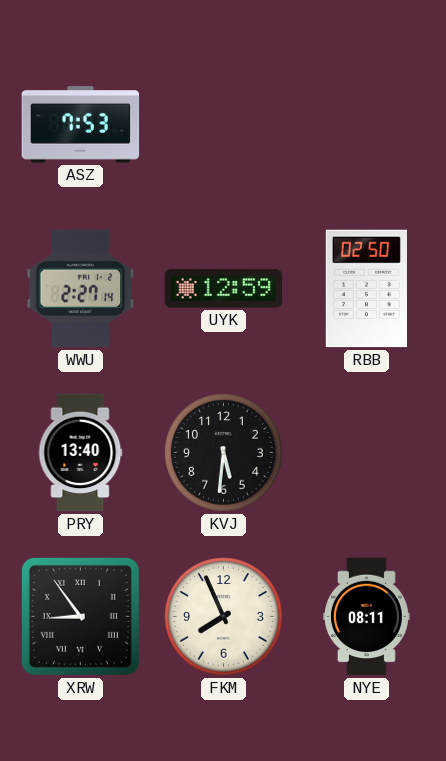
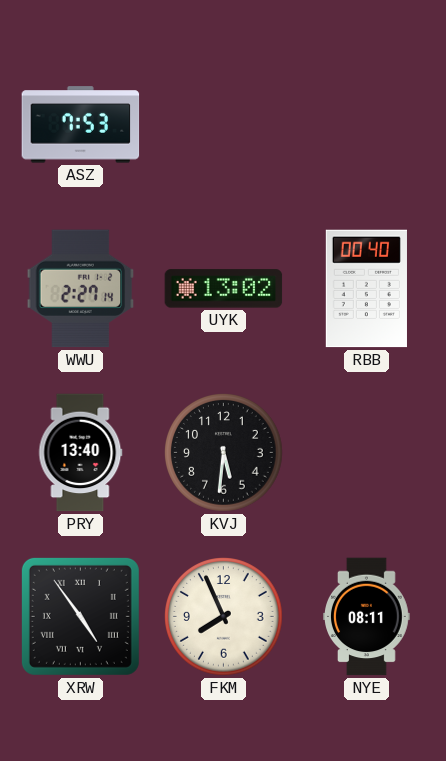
UYK: 12:59 -> 13:02
RBB: 02:50 -> 00:40
XRW: 8:54 -> 4:54
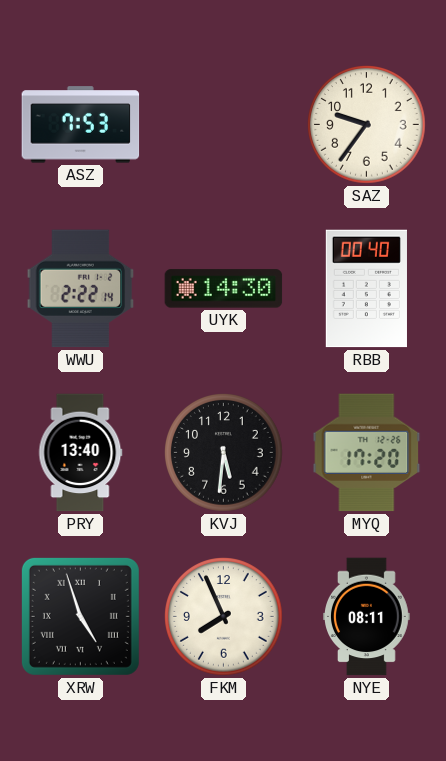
SAZ: none -> 9:36
WWU: 2:27 -> 2:22
UYK: 13:02 -> 14:30
MYQ: none -> 17:20
XRW: 4:54 -> 4:57
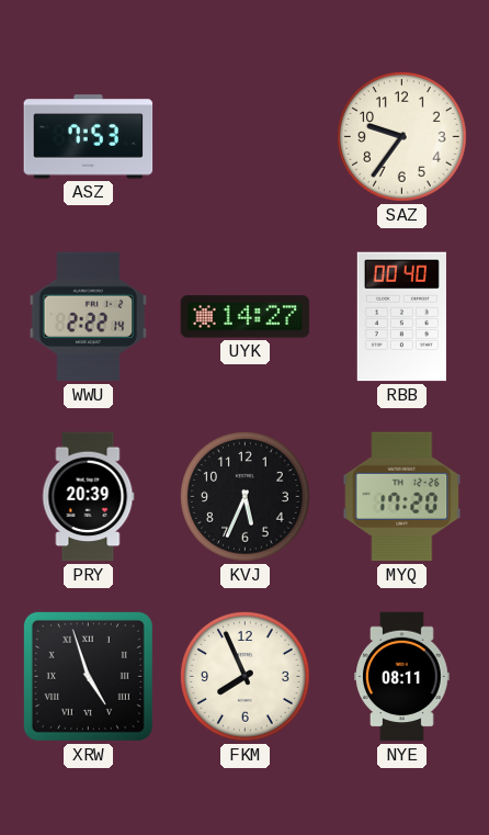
UYK: 14:30 -> 14:27
PRY: 13:40 -> 20:39
KVJ: 5:31 -> 5:34
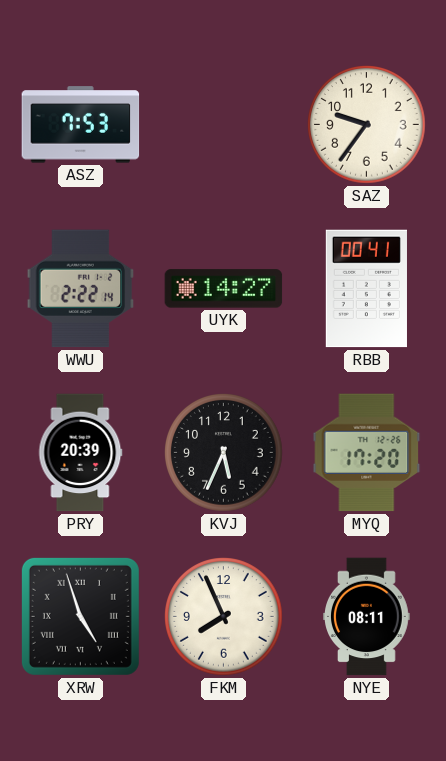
RBB: 00:40 -> 00:41
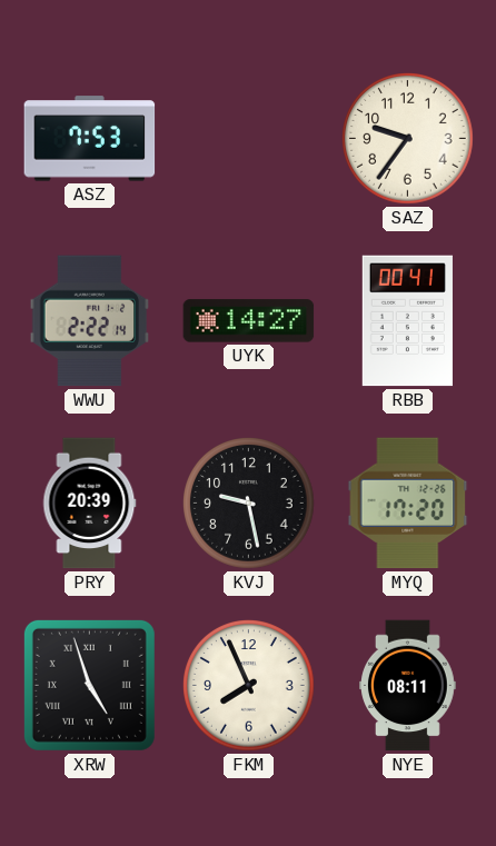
KVJ: 5:34 -> 9:28
